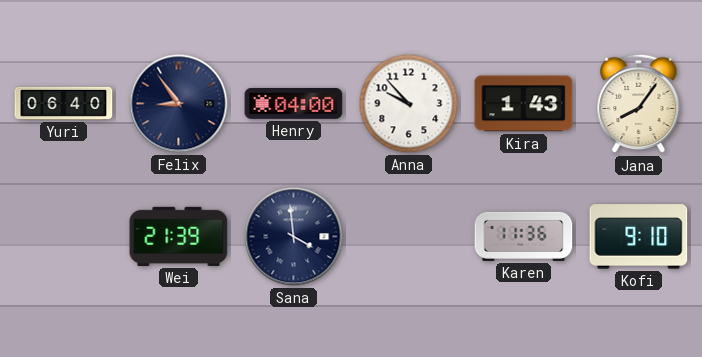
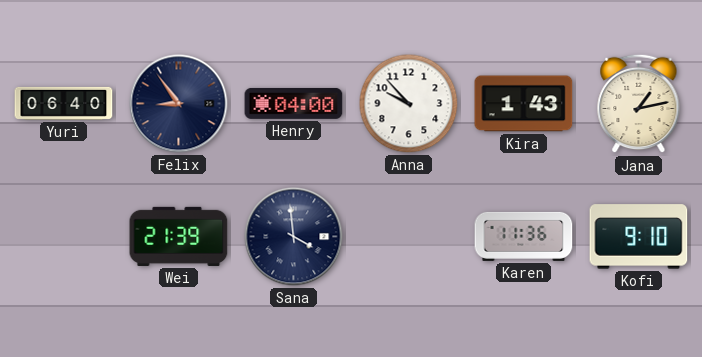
Jana: 8:06 -> 1:13
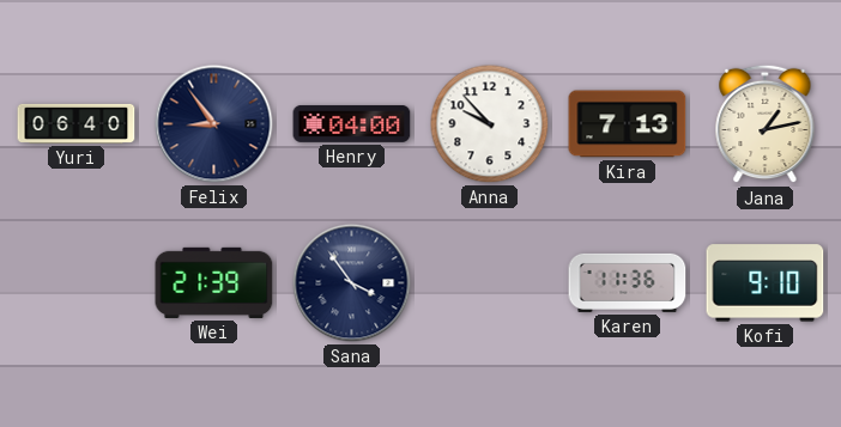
Kira: 1:43 -> 7:13
Sana: 3:59 -> 3:54
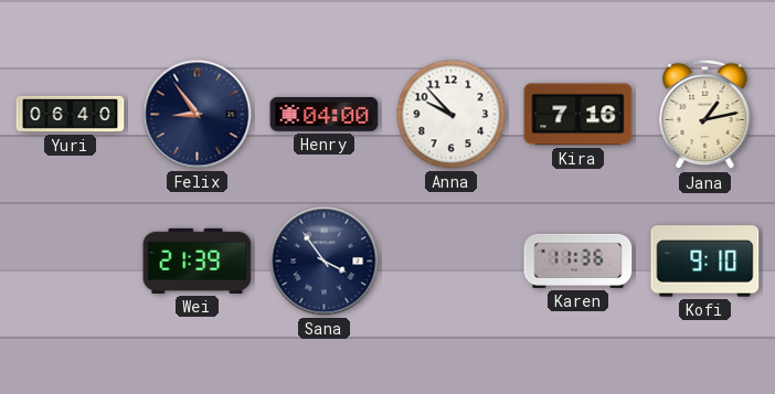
Kira: 7:13 -> 7:16
